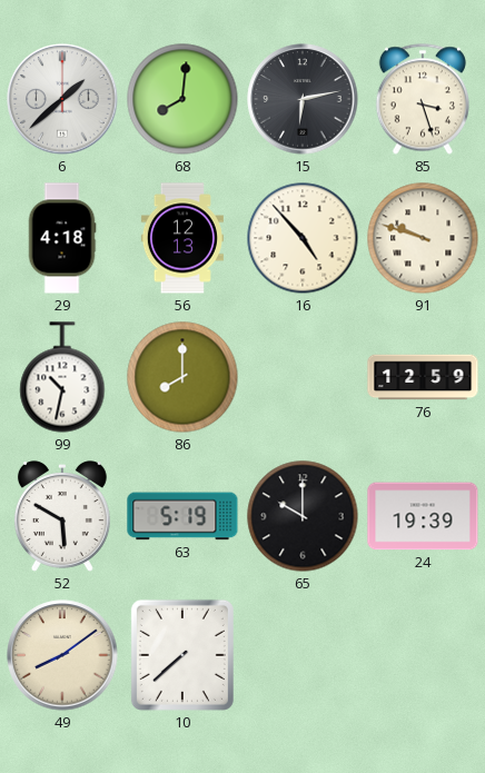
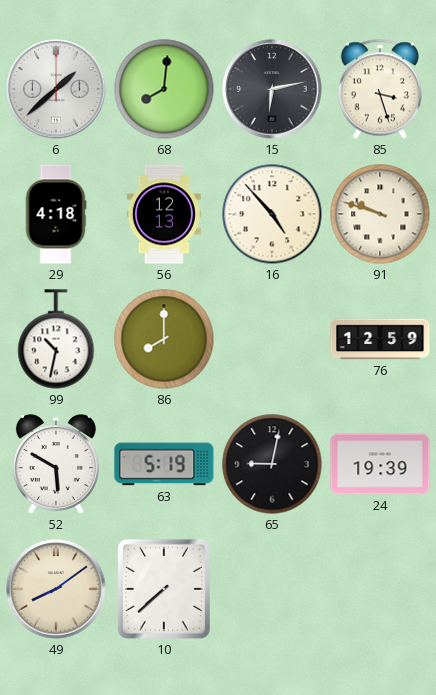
65: 10:00 -> 9:02
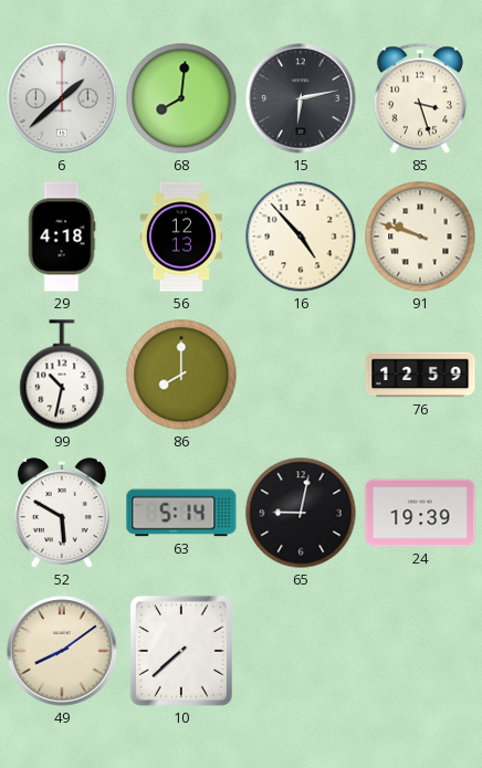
63: 5:19 -> 5:14
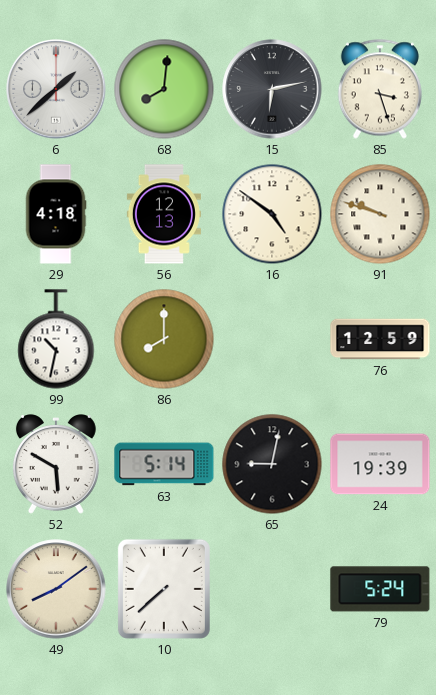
16: 4:53 -> 4:51
79: none -> 5:24
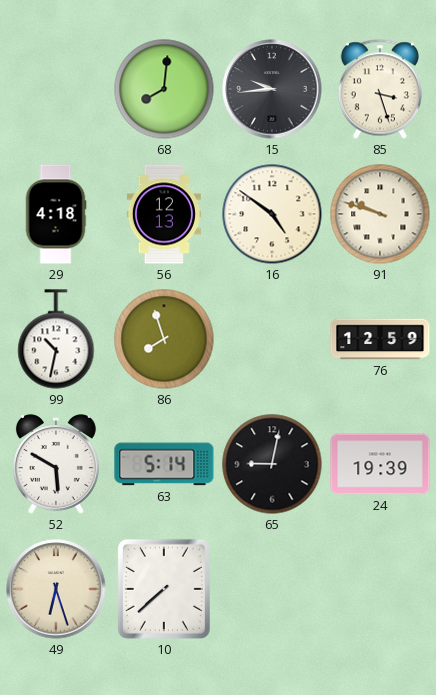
6: 1:38 -> none
15: 6:13 -> 9:44
86: 8:00 -> 7:57
49: 8:09 -> 6:27
79: 5:24 -> none
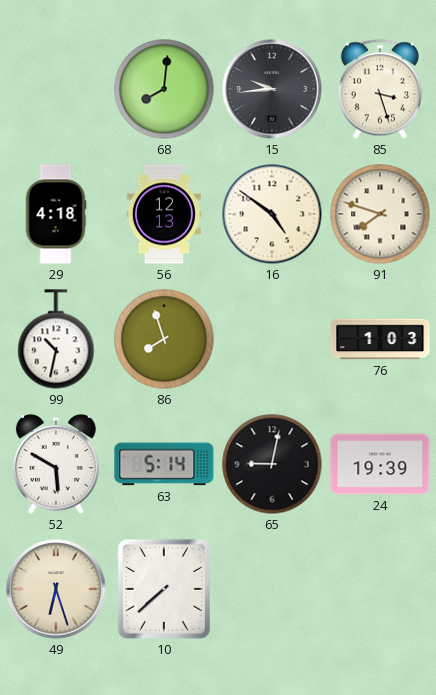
91: 9:48 -> 7:48
76: 12:59 -> 1:03
